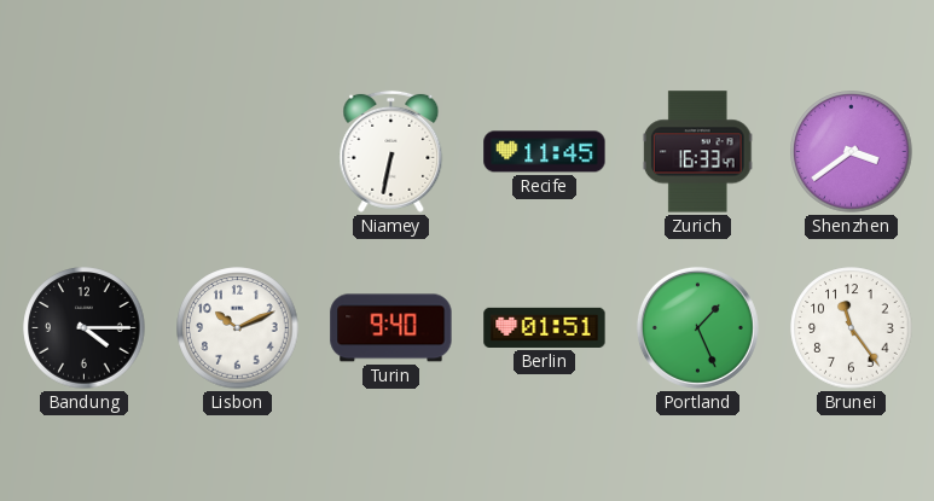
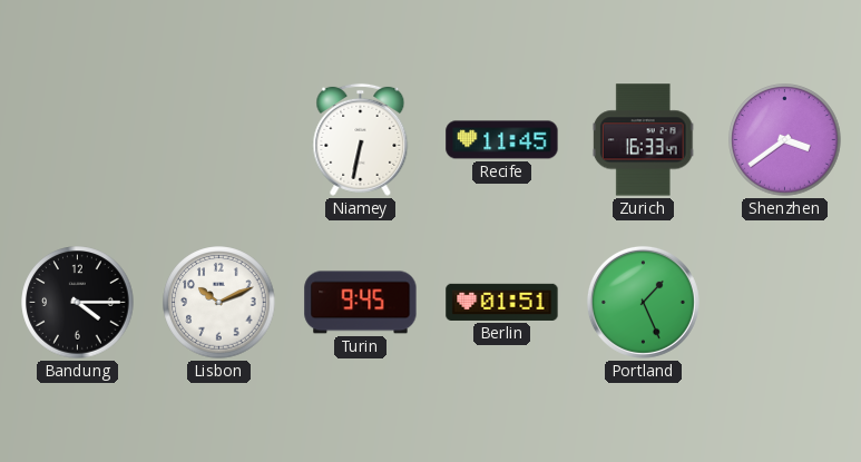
Turin: 9:40 -> 9:45
Brunei: 11:24 -> none
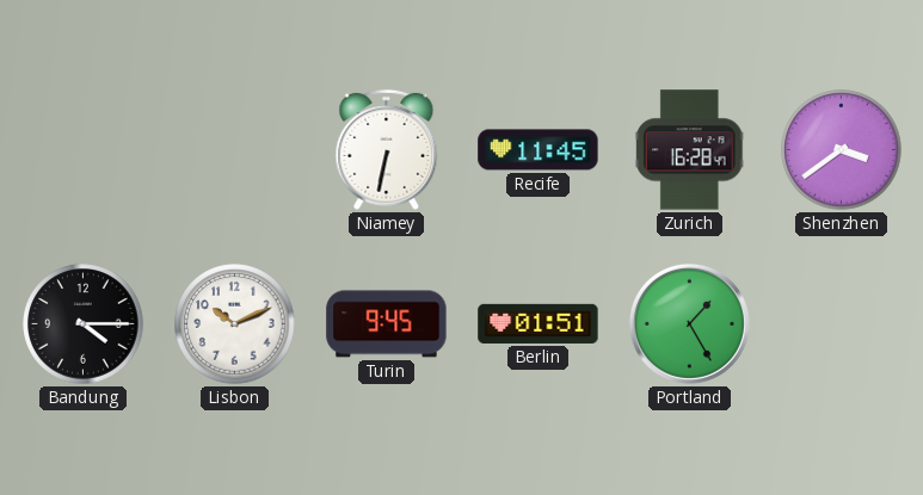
Zurich: 16:33 -> 16:28
Portland: 1:26 -> 1:25
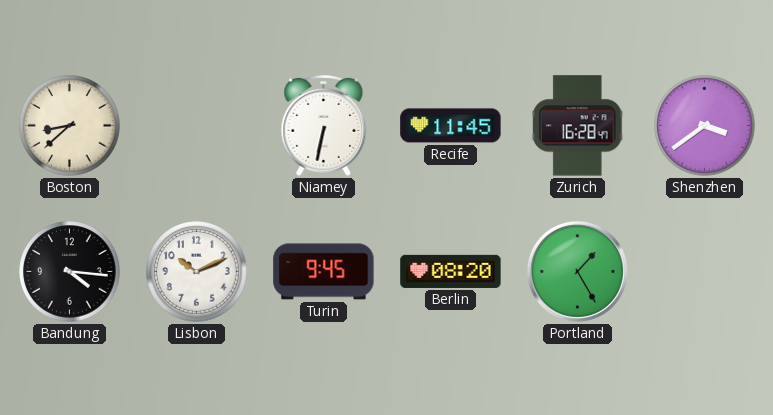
Boston: none -> 8:38
Bandung: 4:15 -> 4:16
Berlin: 01:51 -> 08:20
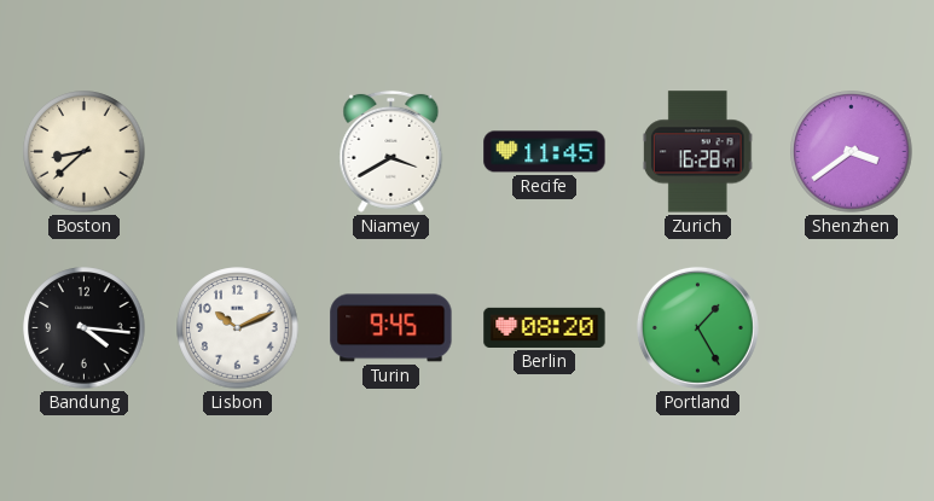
Niamey: 6:32 -> 3:40
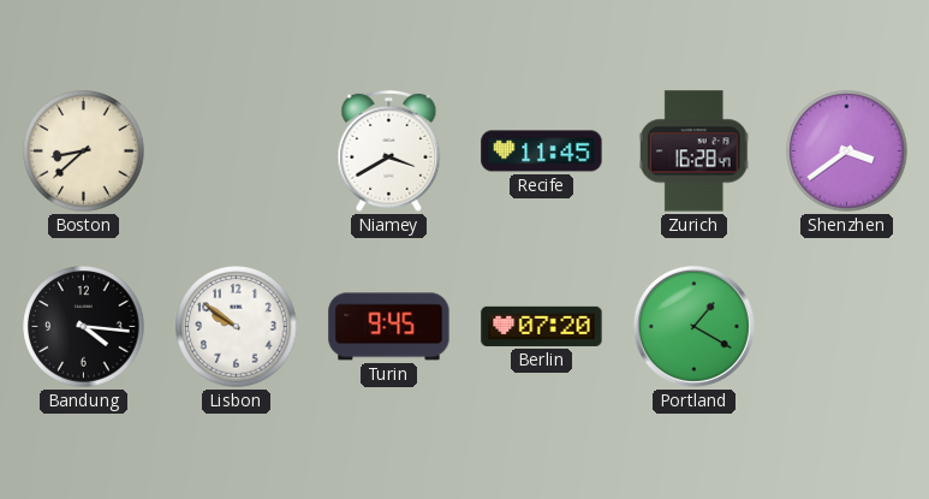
Lisbon: 10:11 -> 9:51
Berlin: 08:20 -> 07:20
Portland: 1:25 -> 1:20
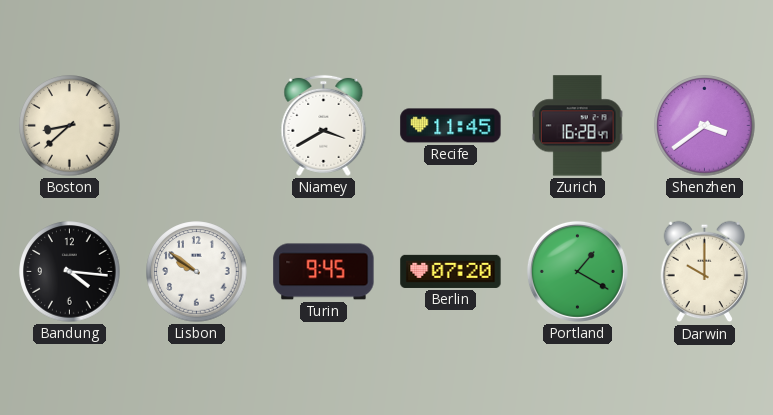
Darwin: none -> 10:00
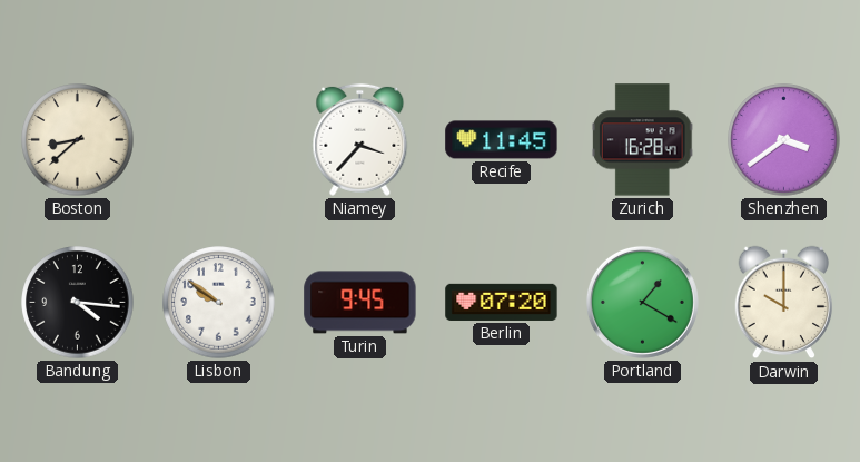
Niamey: 3:40 -> 3:37
